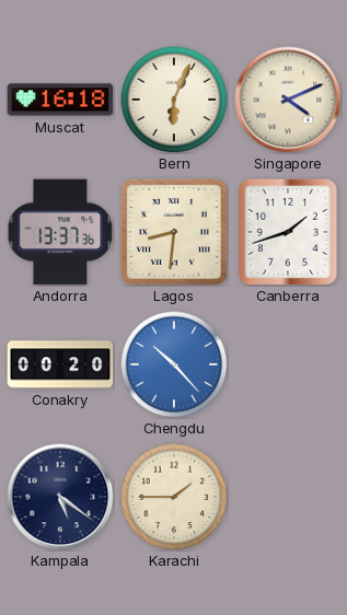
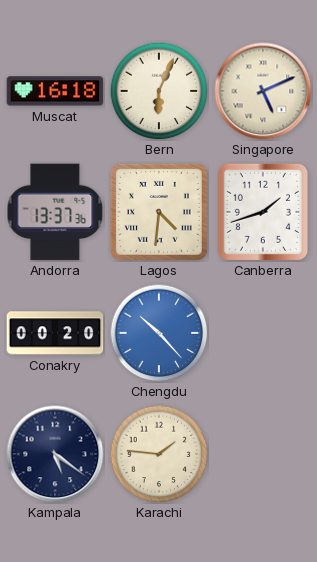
Singapore: 4:11 -> 5:11
Lagos: 8:31 -> 4:31
Karachi: 1:45 -> 1:46
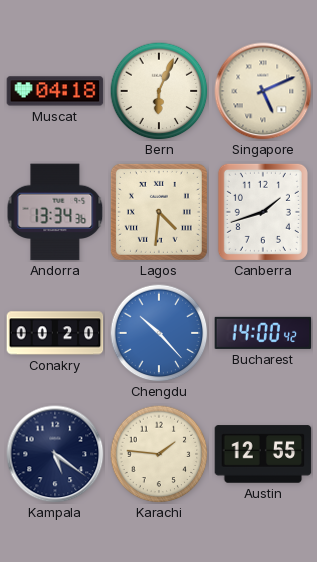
Muscat: 16:18 -> 04:18
Andorra: 13:37 -> 13:34
Bucharest: none -> 14:00
Austin: none -> 12:55
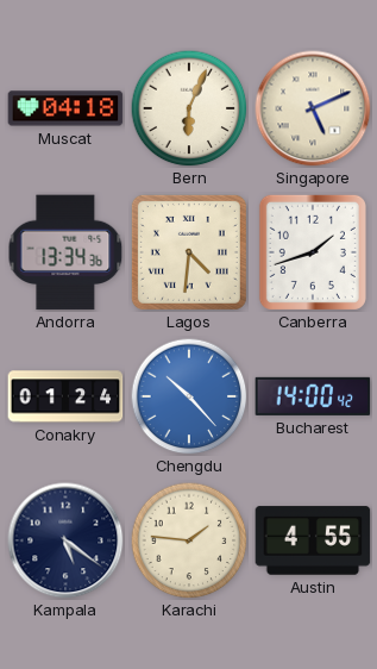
Conakry: 00:20 -> 01:24
Austin: 12:55 -> 4:55
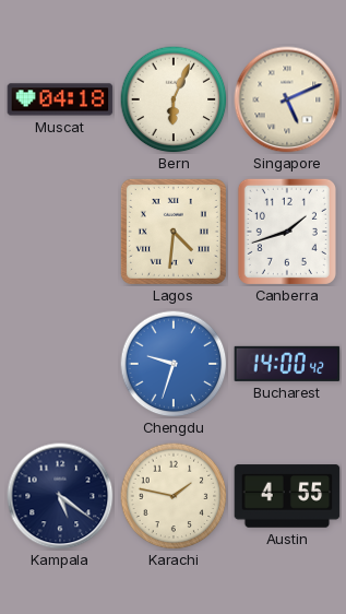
Andorra: 13:34 -> none
Conakry: 01:24 -> none
Chengdu: 10:23 -> 9:33
Karachi: 1:46 -> 1:47
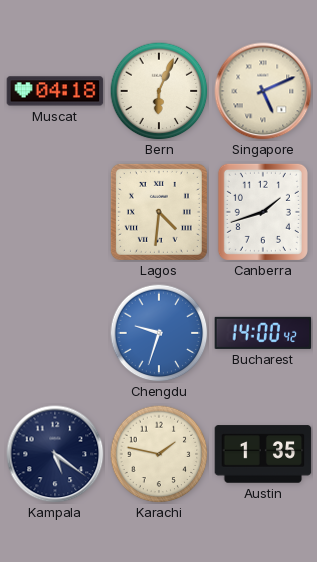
Austin: 4:55 -> 1:35
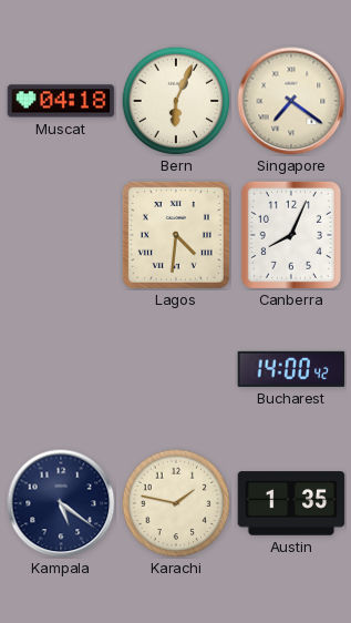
Singapore: 5:11 -> 7:21
Canberra: 1:42 -> 8:04
Chengdu: 9:33 -> none
